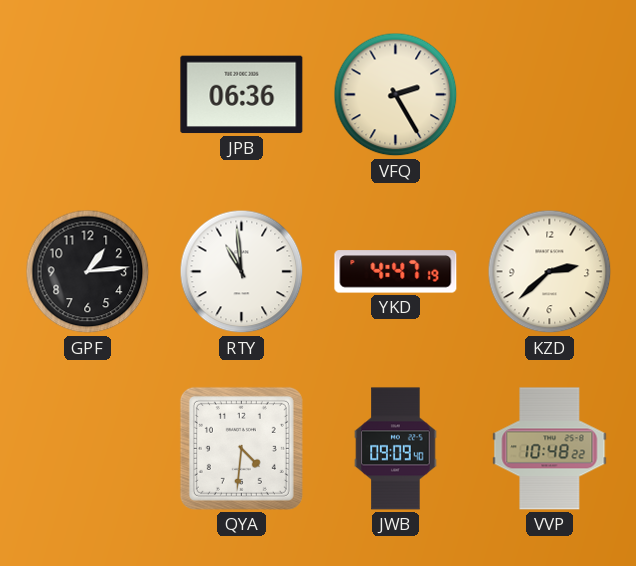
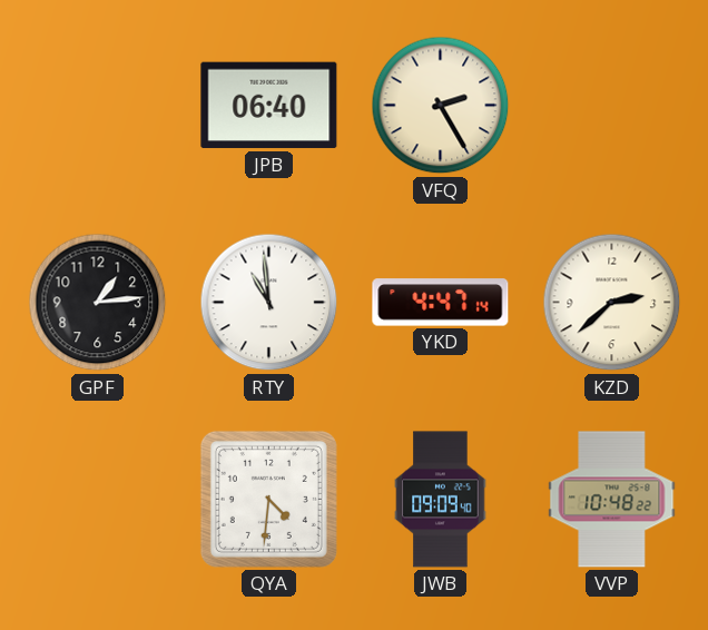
JPB: 06:36 -> 06:40
YKD: 4:47:19 -> 4:47:14
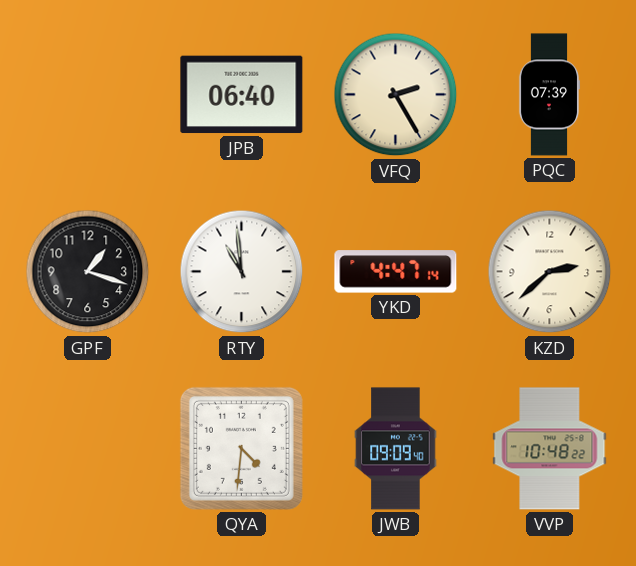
PQC: none -> 07:39
GPF: 1:14 -> 1:18
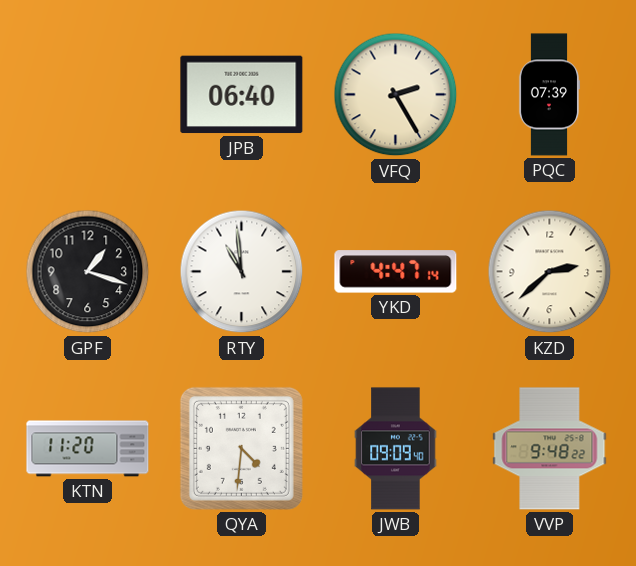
KTN: none -> 11:20
VVP: 10:48 -> 9:48
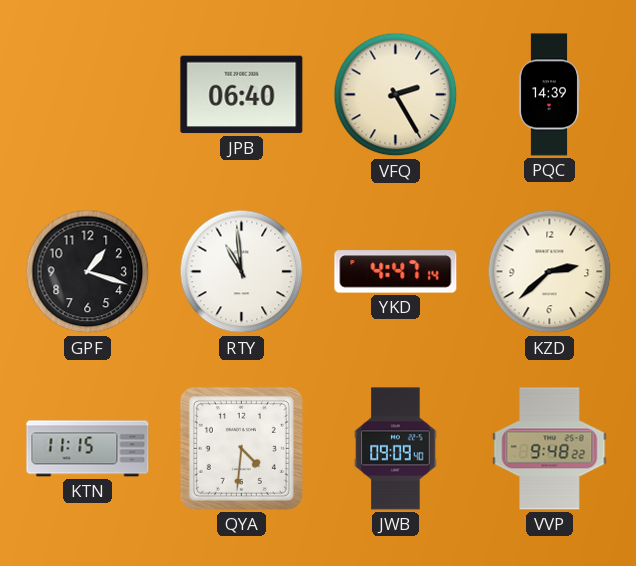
PQC: 07:39 -> 14:39
KTN: 11:20 -> 11:15
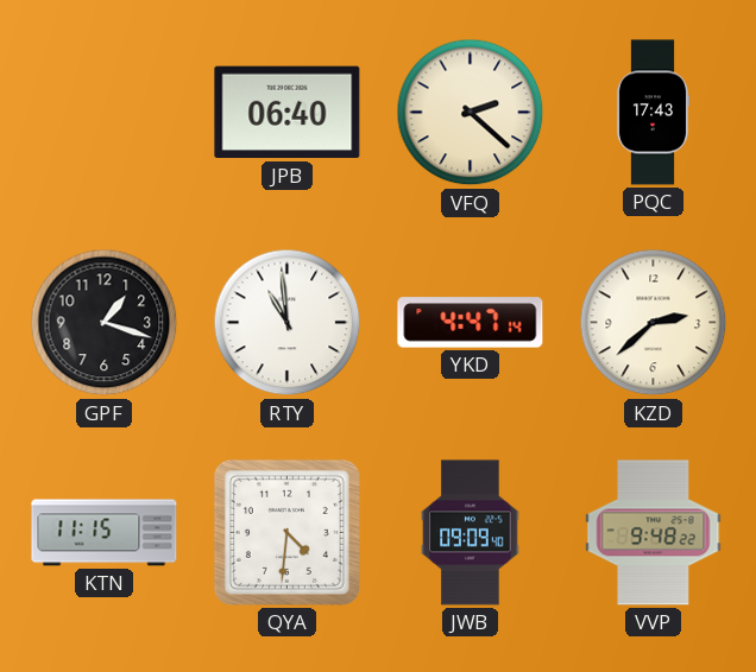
VFQ: 2:25 -> 2:22
PQC: 14:39 -> 17:43
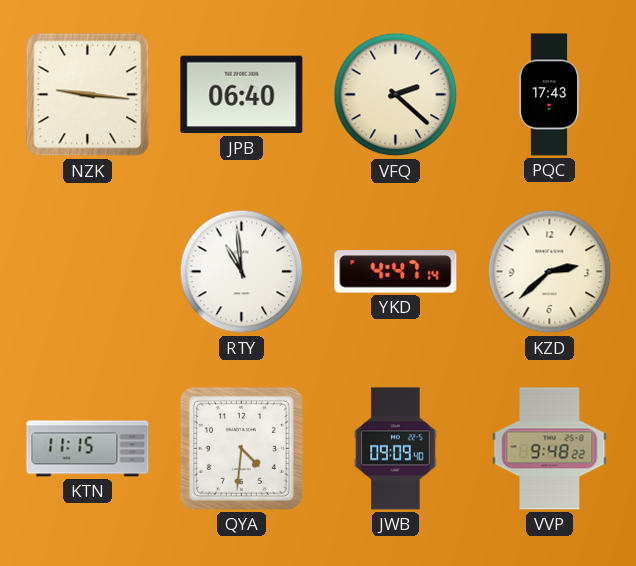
NZK: none -> 9:16
GPF: 1:18 -> none
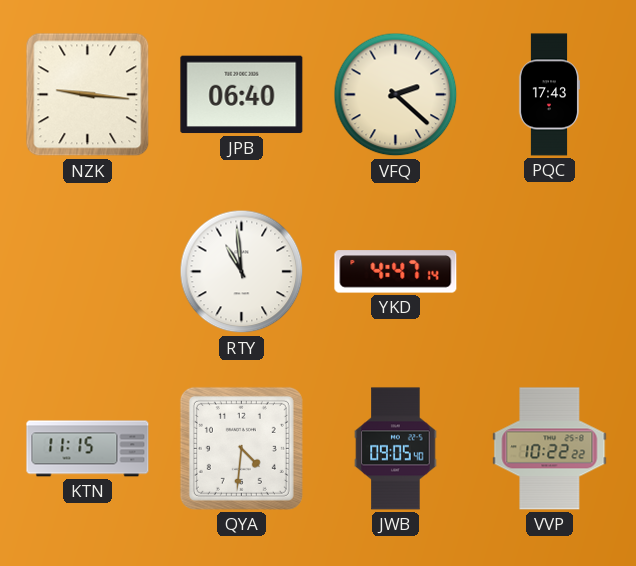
KZD: 2:38 -> none
JWB: 09:09 -> 09:05
VVP: 9:48 -> 10:22
